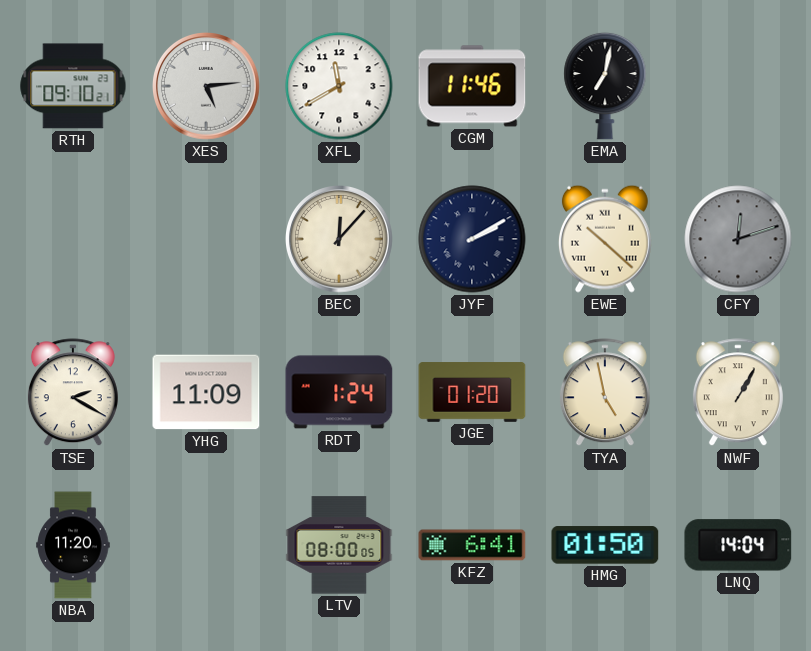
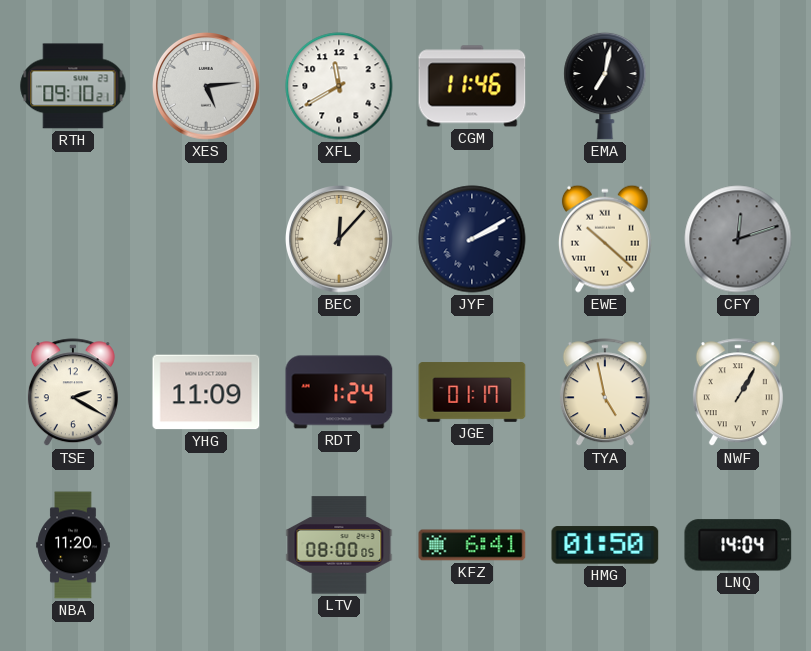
JGE: 01:20 -> 01:17
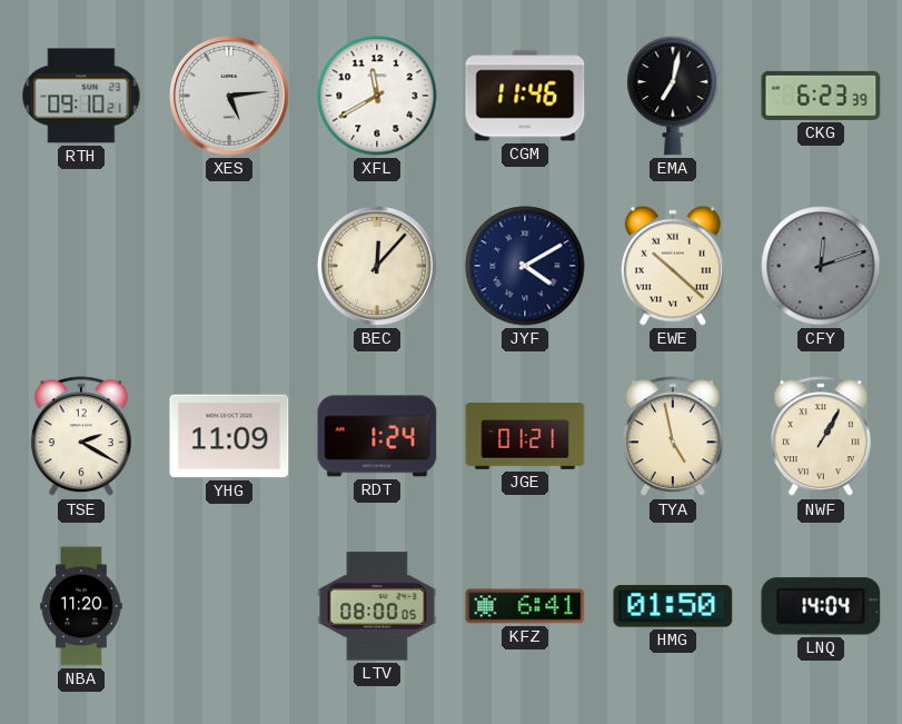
CKG: none -> 6:23
JYF: 2:10 -> 4:10
JGE: 01:17 -> 01:21
